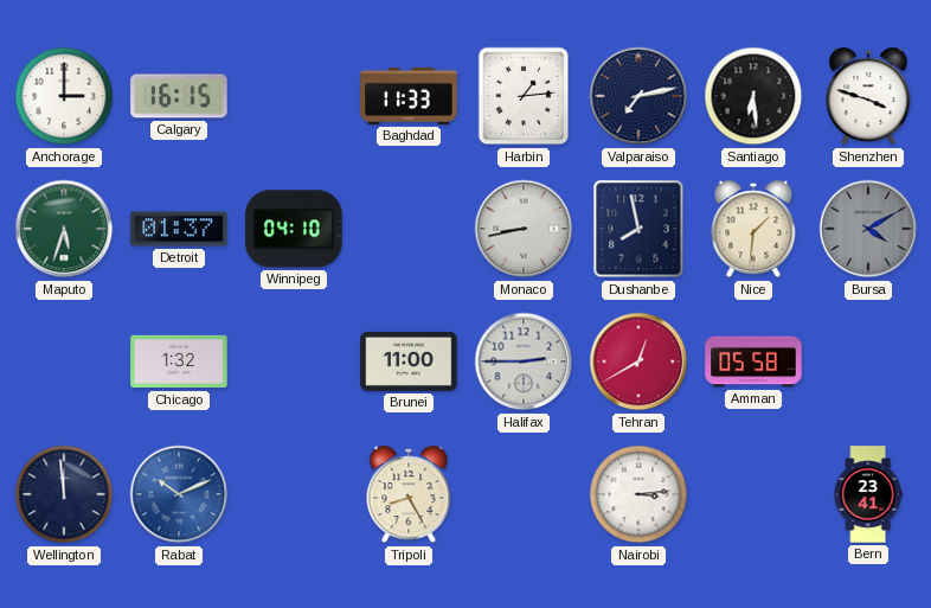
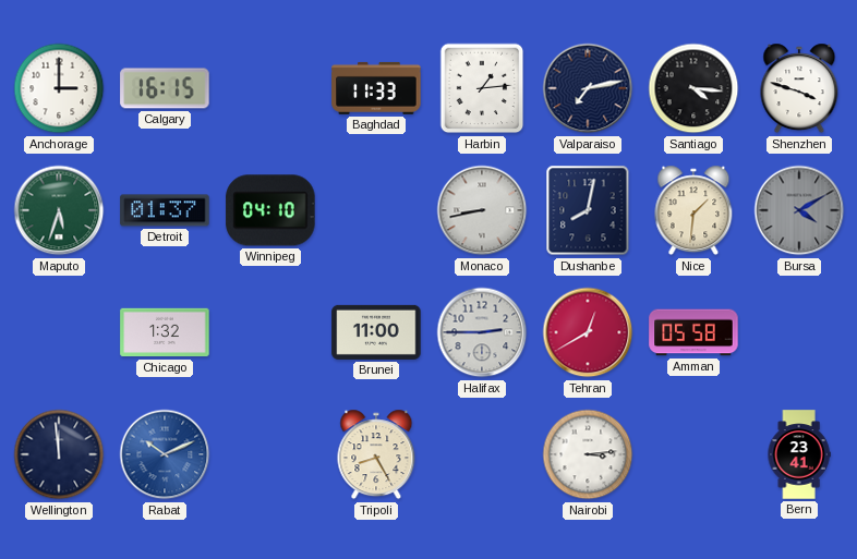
Santiago: 6:29 -> 4:16
Dushanbe: 7:58 -> 8:02
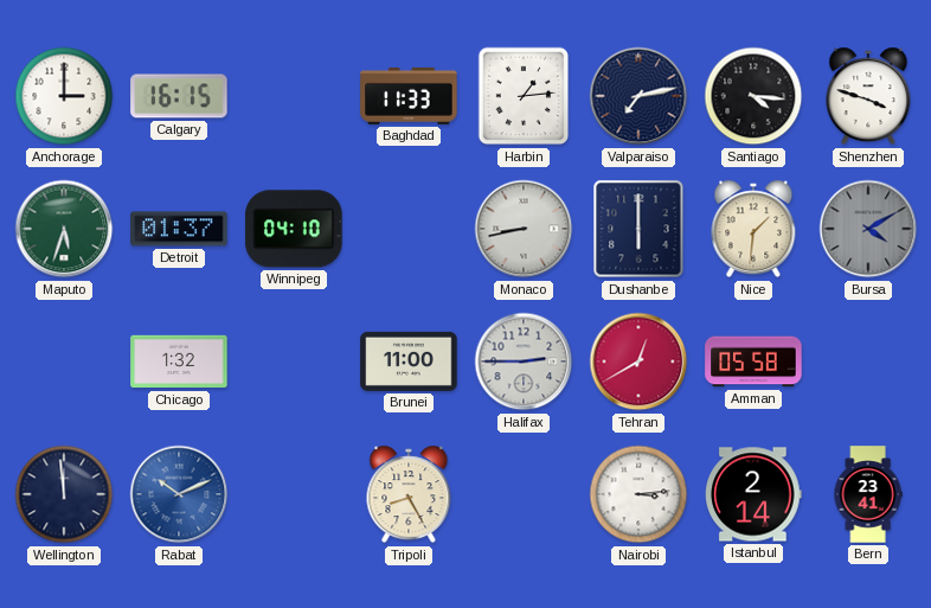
Dushanbe: 8:02 -> 6:00
Istanbul: none -> 2:14
